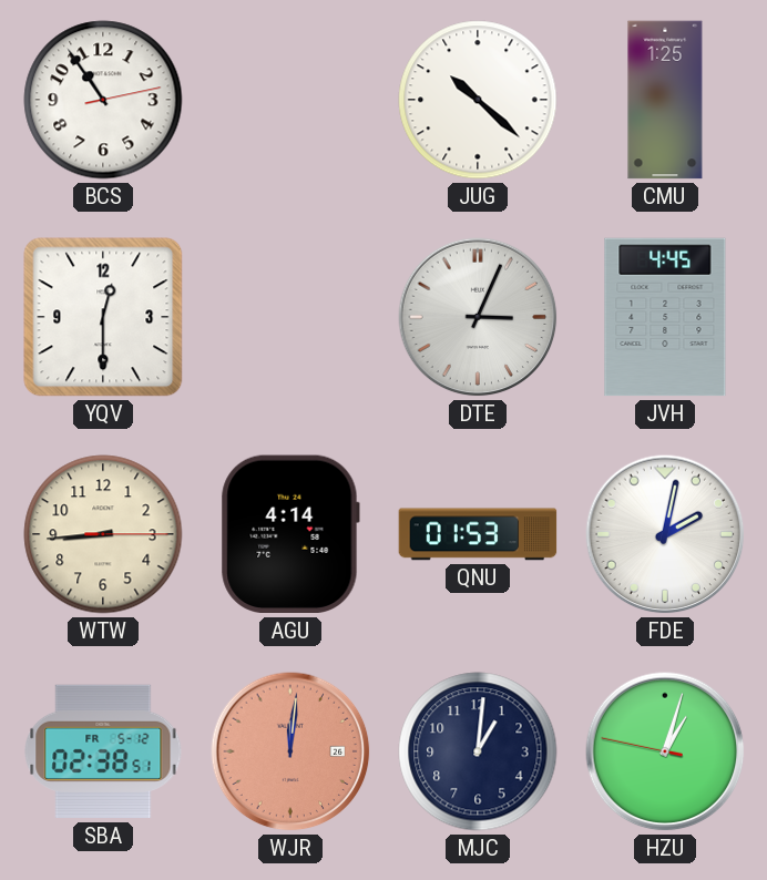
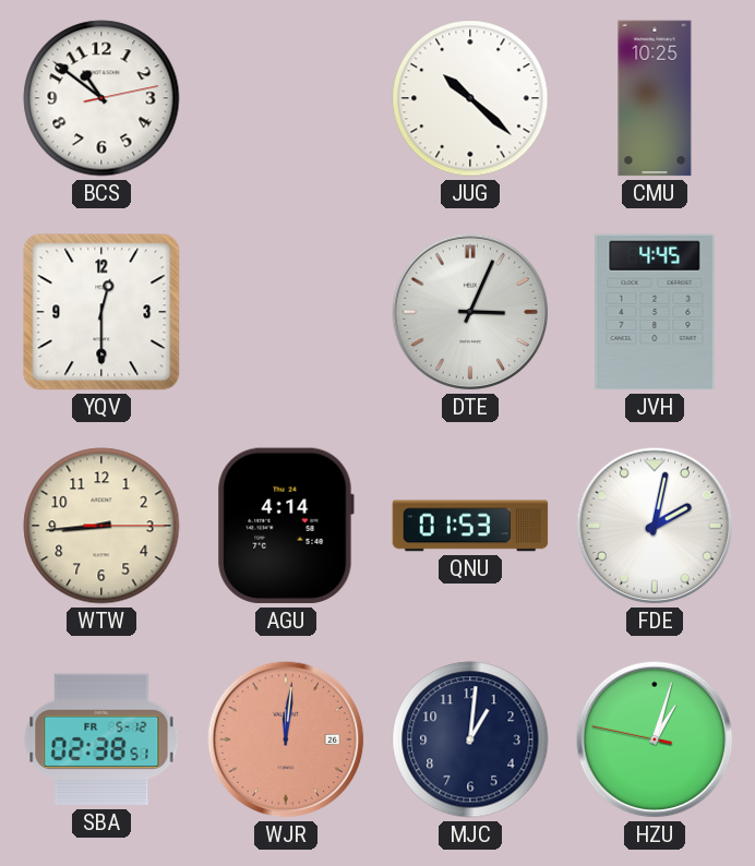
BCS: 10:54 -> 10:51
CMU: 1:25 -> 10:25
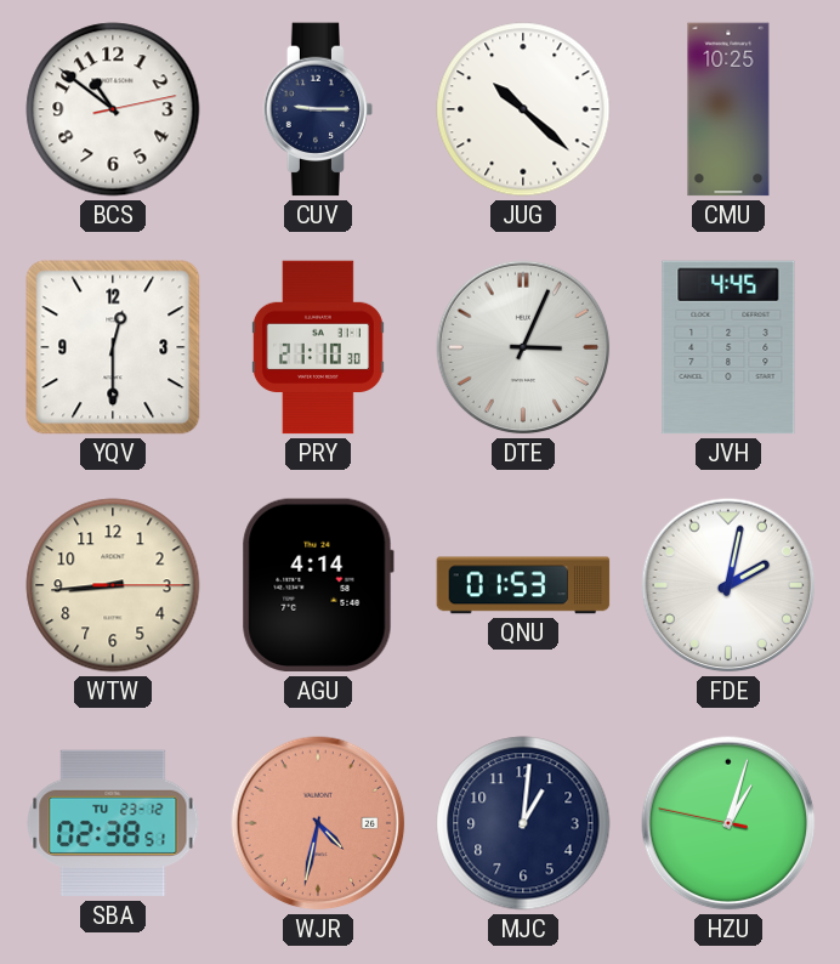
CUV: none -> 9:15
PRY: none -> 21:10
SBA date: FR 5-12 -> TU 23-12
WJR: 12:01 -> 4:32
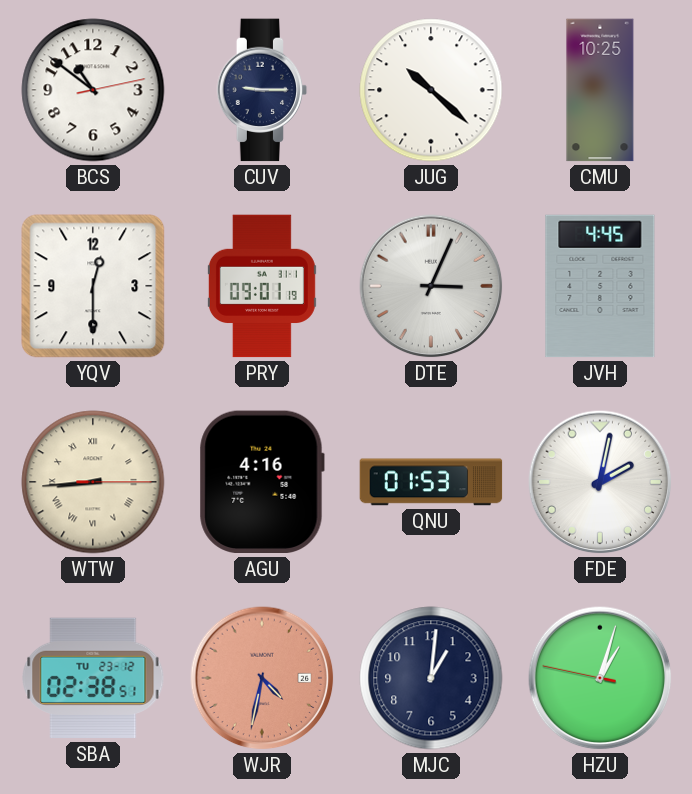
PRY: 21:10 -> 09:01
WTW numerals: Arabic -> Roman
AGU: 4:14 -> 4:16
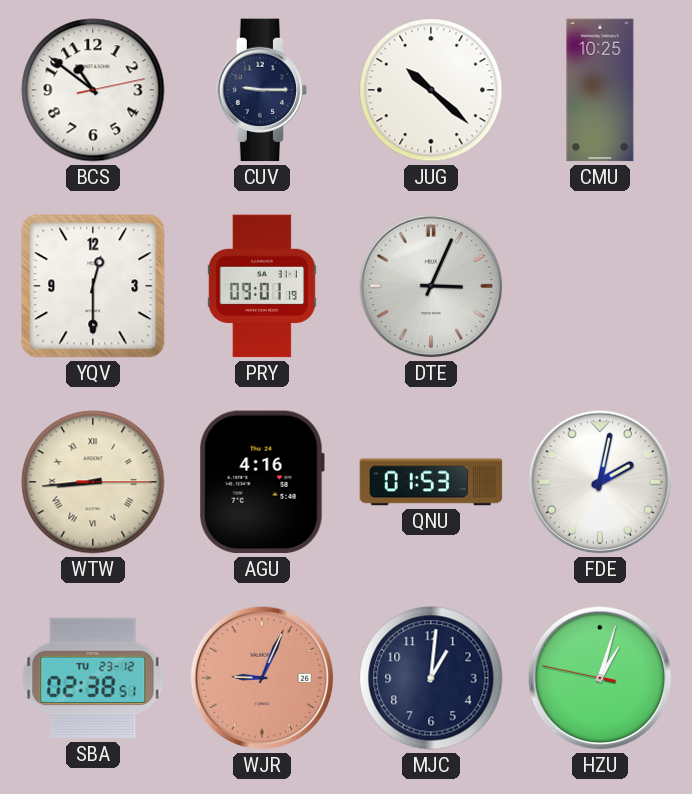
JVH: 4:45 -> none
WJR: 4:32 -> 9:04
